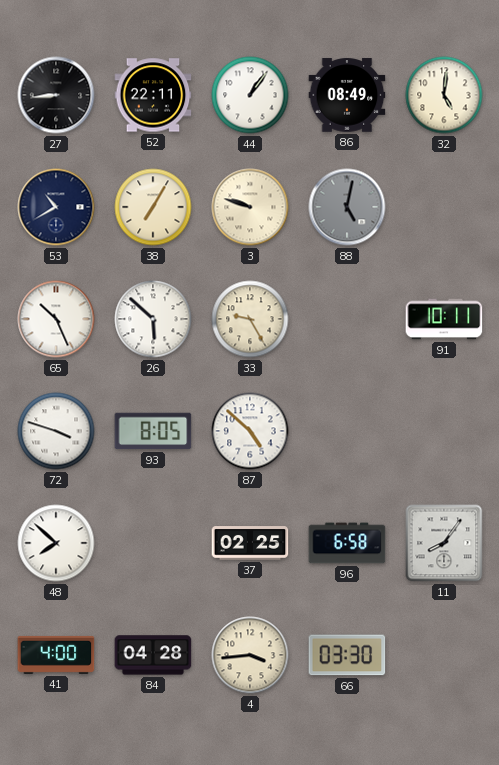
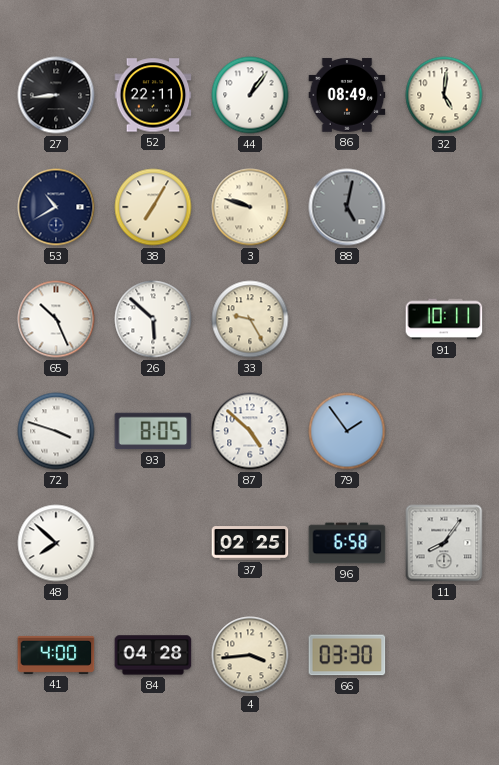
79: none -> 1:54
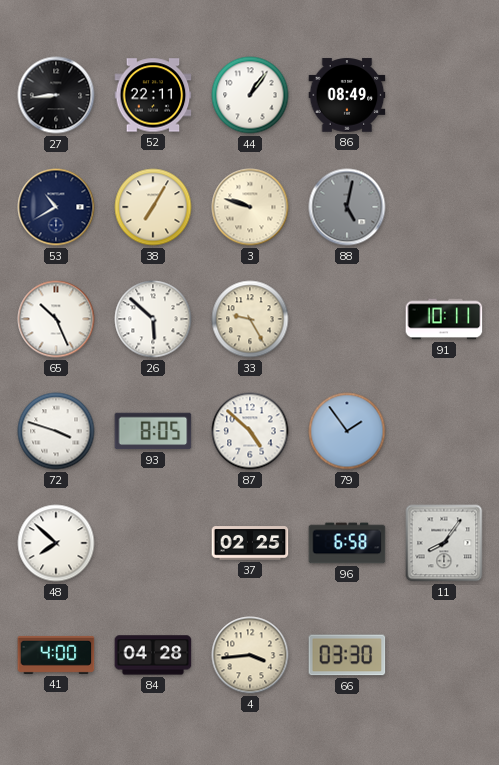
32: 5:01 -> none
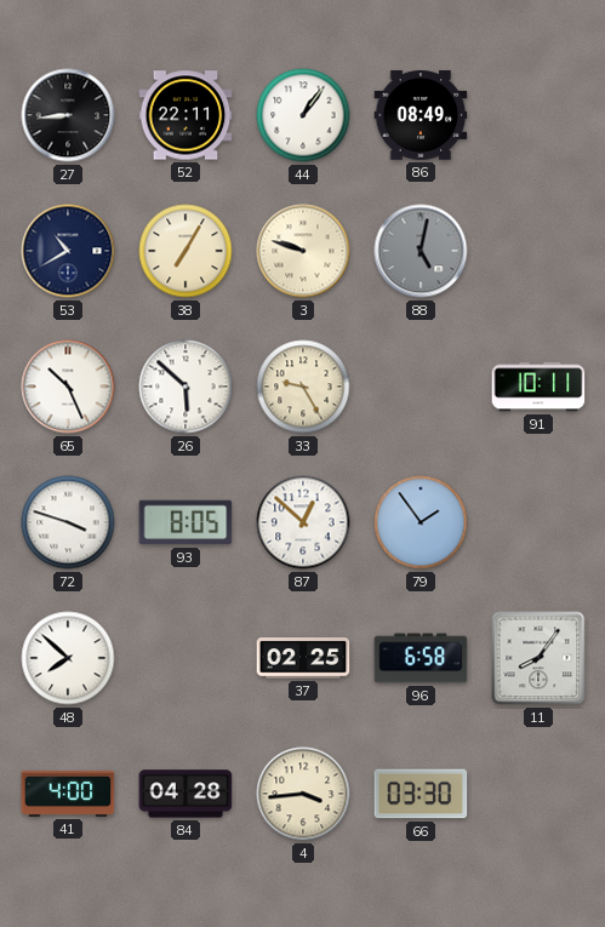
87: 4:52 -> 12:52
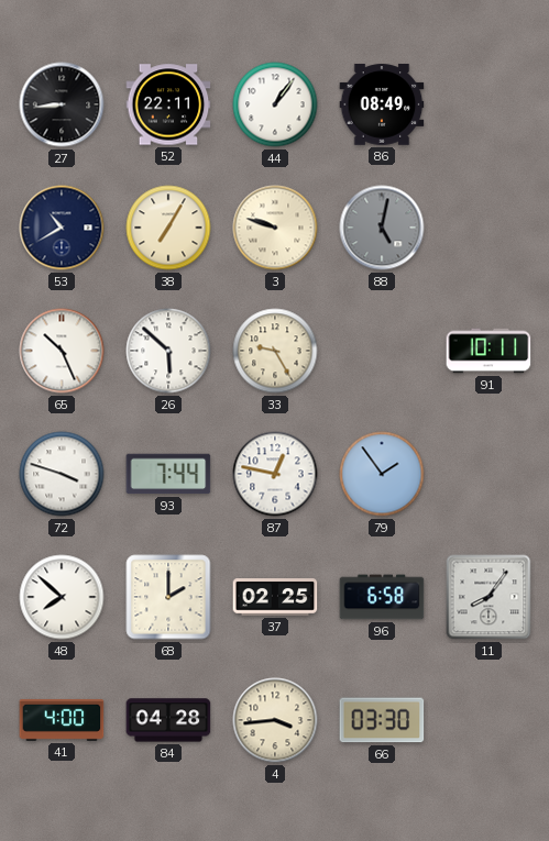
93: 8:05 -> 7:44
87: 12:52 -> 12:47
68: none -> 2:00
